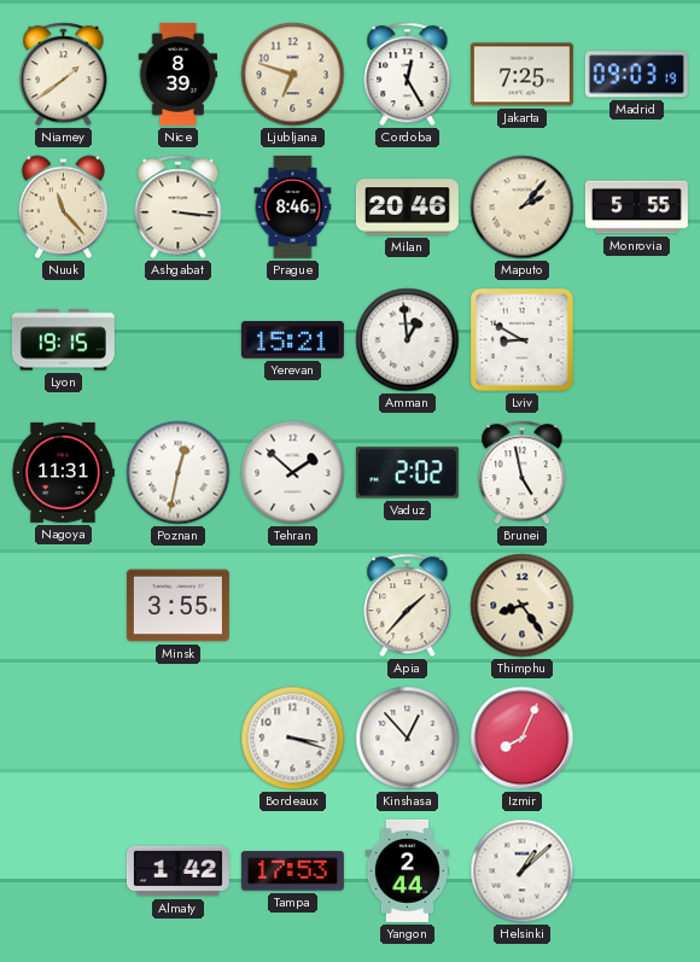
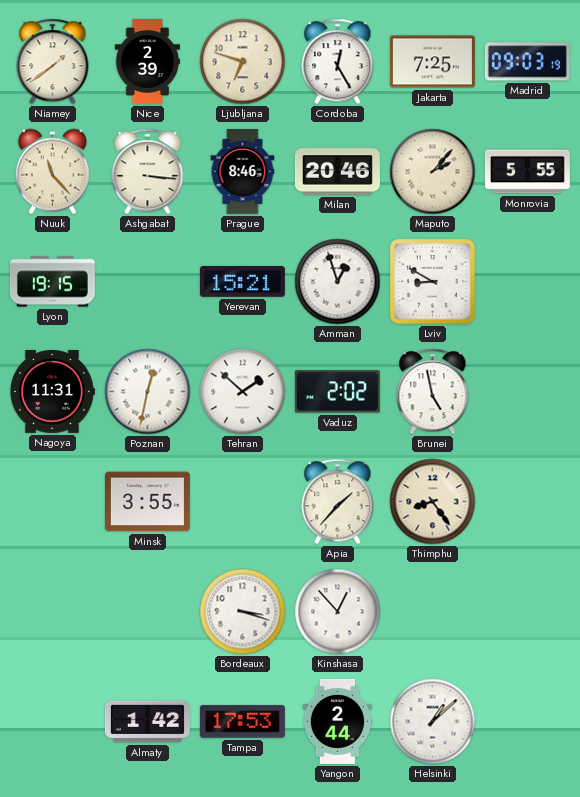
Nice: 8:39 -> 2:39
Amman: 12:59 -> 12:57
Izmir: 8:04 -> none
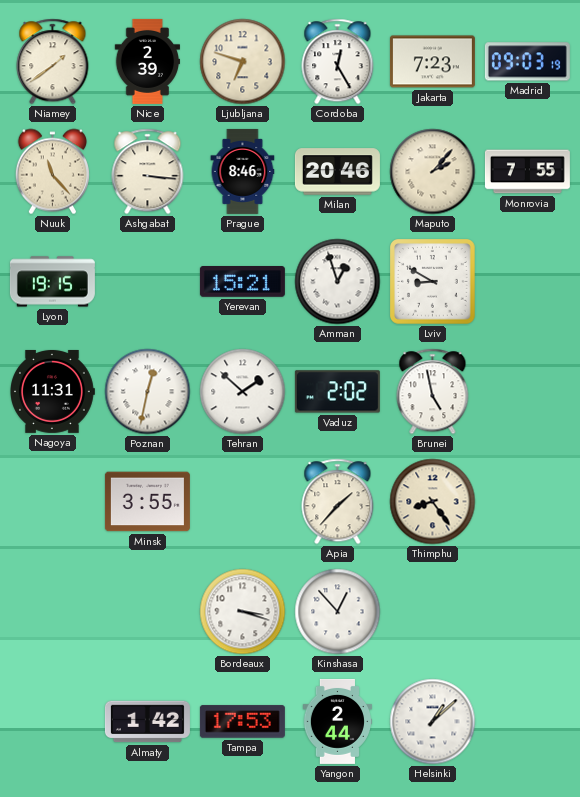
Jakarta: 7:25 -> 7:23
Monrovia: 5:55 -> 7:55
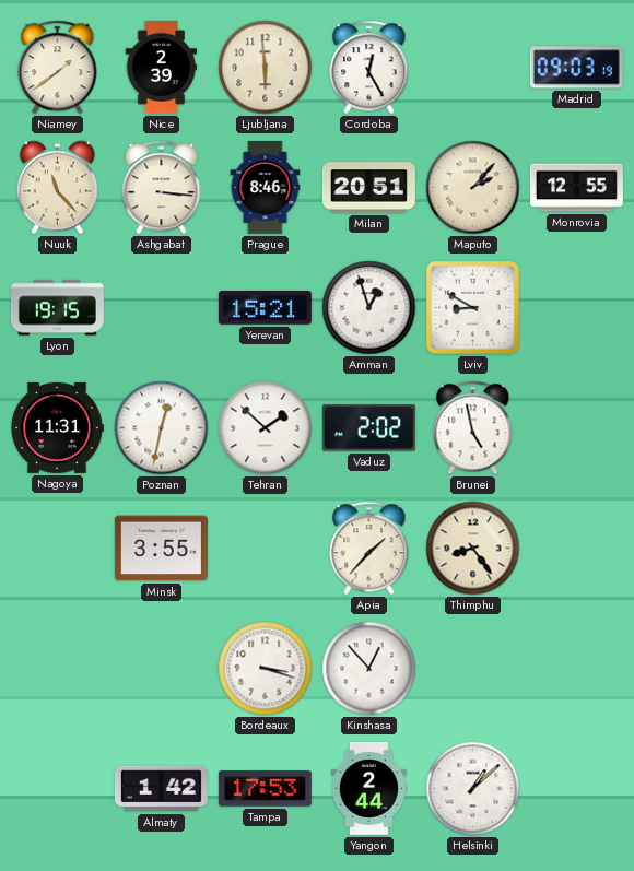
Ljubljana: 6:48 -> 5:59
Jakarta: 7:23 -> none
Milan: 20:46 -> 20:51
Monrovia: 7:55 -> 12:55
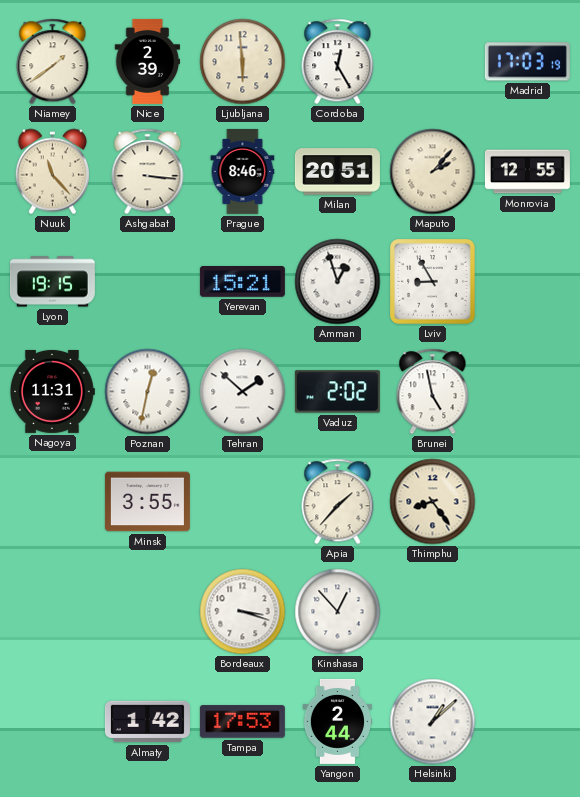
Madrid: 09:03 -> 17:03
Lviv: 8:50 -> 8:55
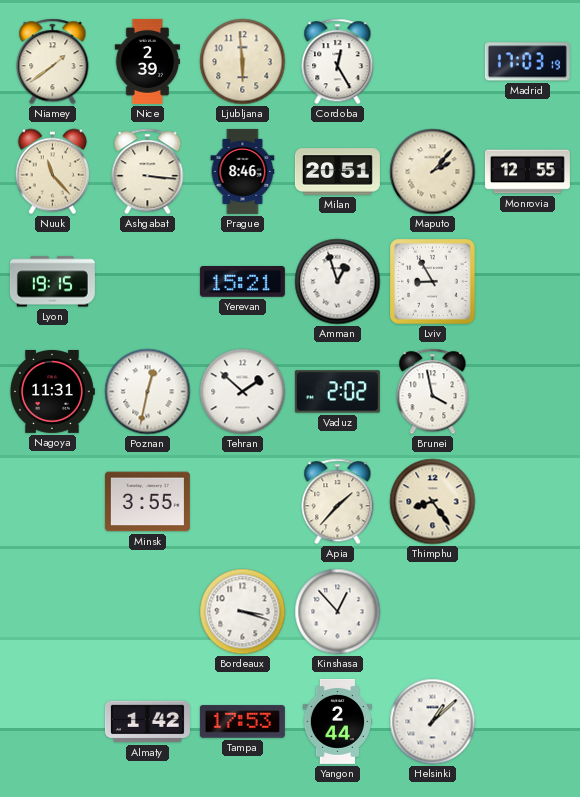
Brunei: 4:58 -> 3:58
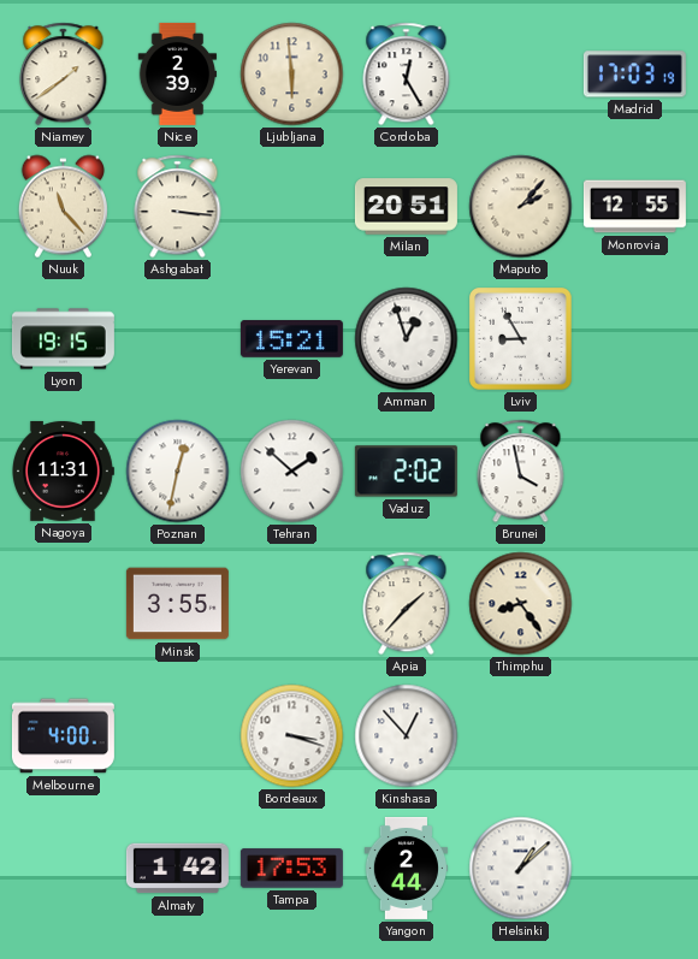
Prague: 8:46 -> none
Melbourne: none -> 4:00
